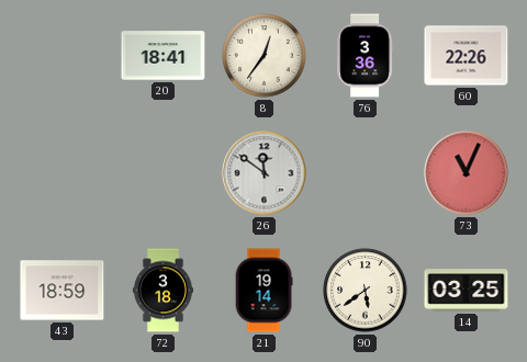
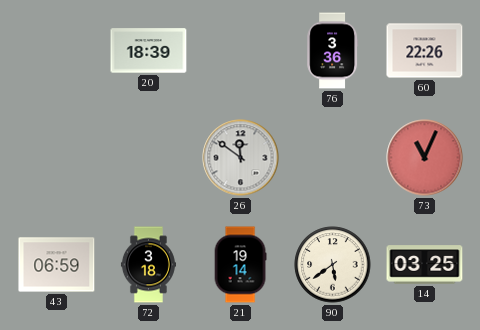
20: 18:41 -> 18:39
8: 12:36 -> none
43: 18:59 -> 06:59
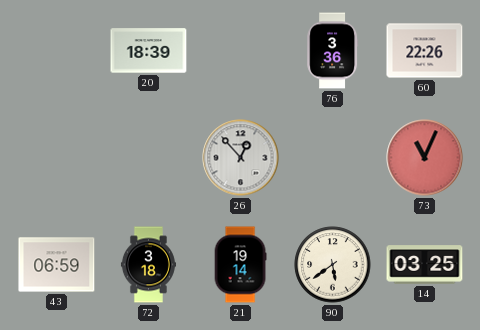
26: 11:51 -> 12:53
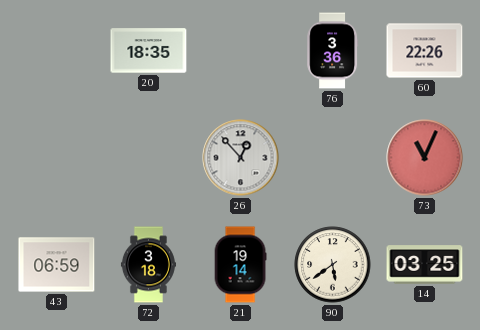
20: 18:39 -> 18:35
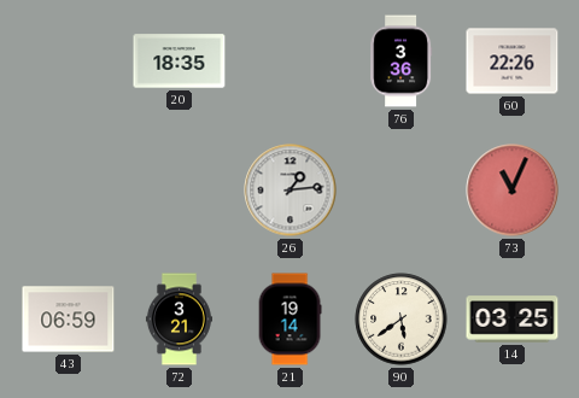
26: 12:53 -> 1:14
72: 3:18 -> 3:21
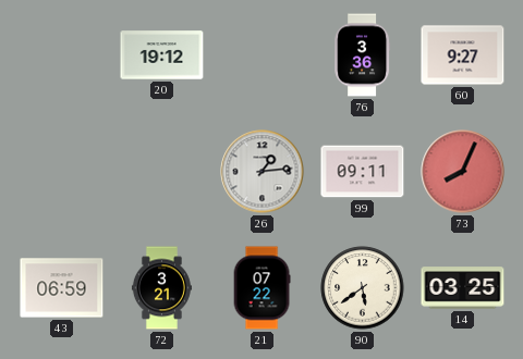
20: 18:35 -> 19:12
60: 22:26 -> 9:27
99: none -> 09:11
73: 11:04 -> 8:04
21: 19:14 -> 07:22
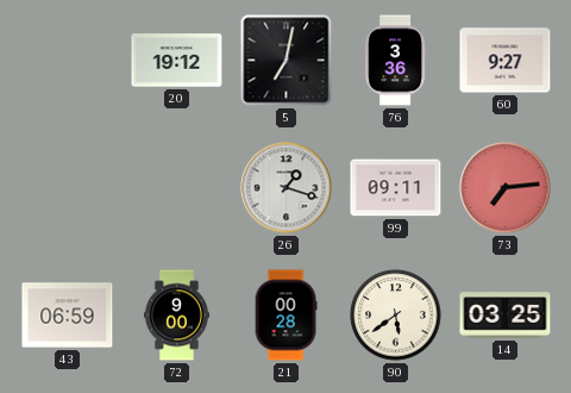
5: none -> 7:02
26: 1:14 -> 1:18
73: 8:04 -> 7:14
72: 3:21 -> 9:00
21: 07:22 -> 00:28
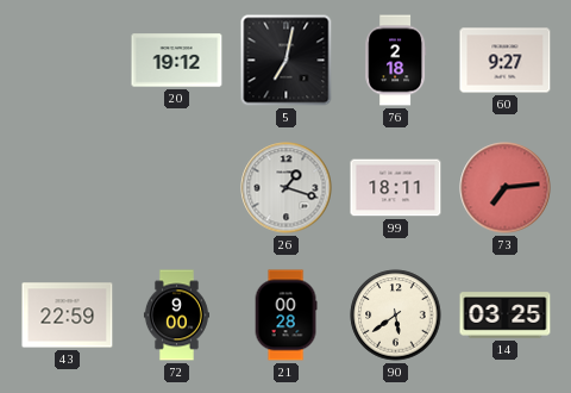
76: 3:36 -> 2:18
99: 09:11 -> 18:11
43: 06:59 -> 22:59
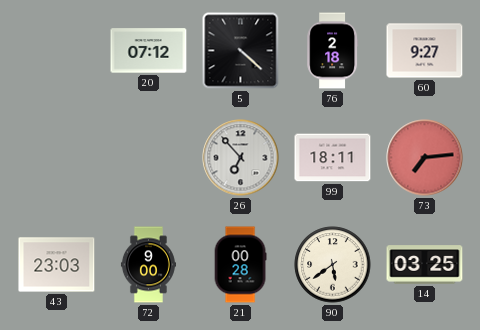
20: 19:12 -> 07:12
5: 7:02 -> 4:22
26: 1:18 -> 6:53
43: 22:59 -> 23:03
